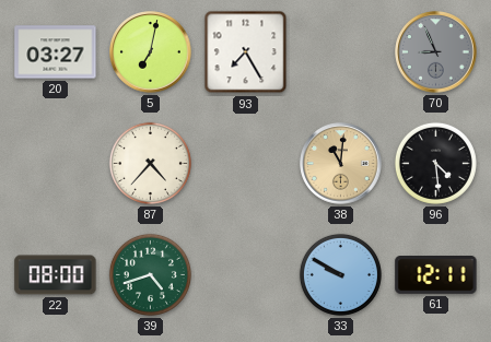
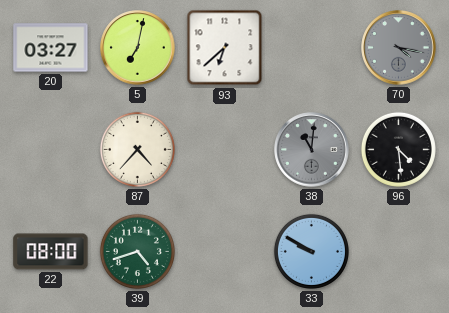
93: 7:25 -> 6:38
70: 8:56 -> 4:17
38 dial: champagne -> grey
61: 12:11 -> none
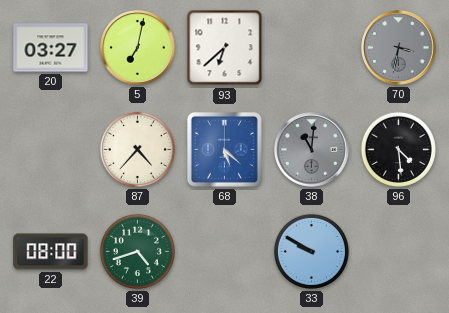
70: 4:17 -> 3:32
68: none -> 5:22
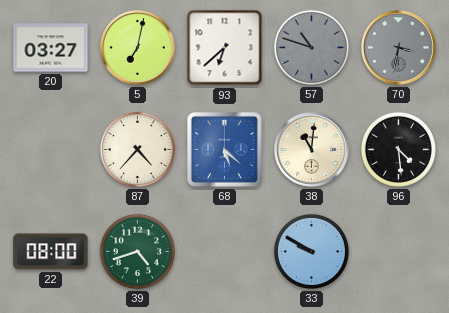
57: none -> 10:48
38 dial: grey -> cream
